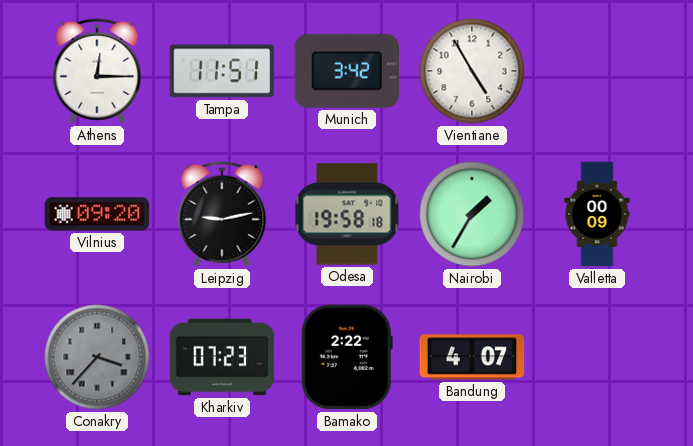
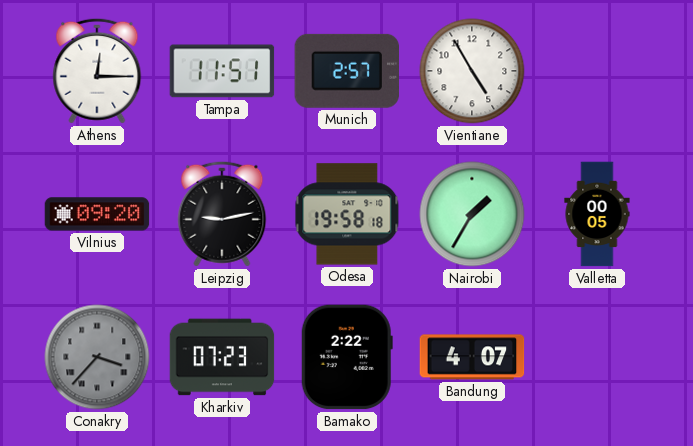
Munich: 3:42 -> 2:57
Valletta: 00:09 -> 00:05
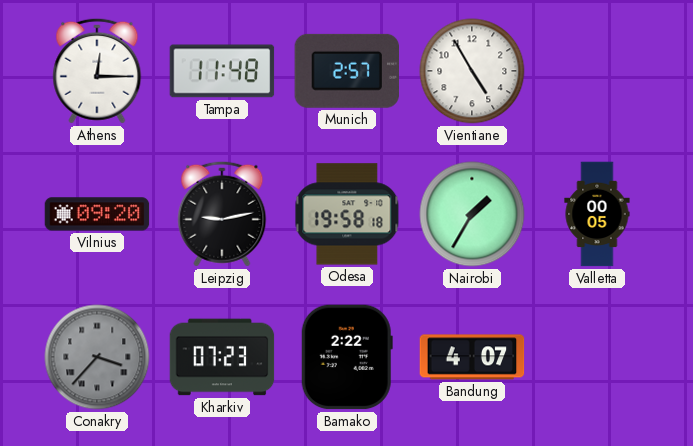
Tampa: 11:51 -> 11:48
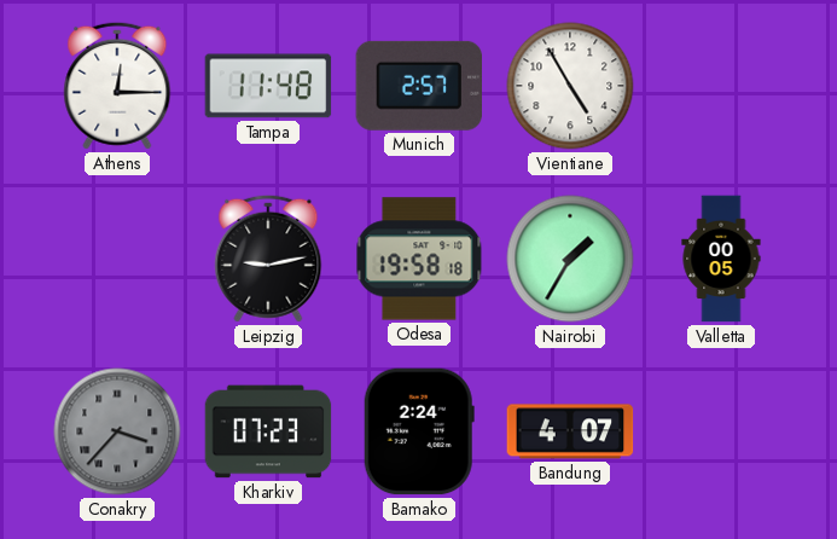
Vilnius: 09:20 -> none
Bamako: 2:22 -> 2:24
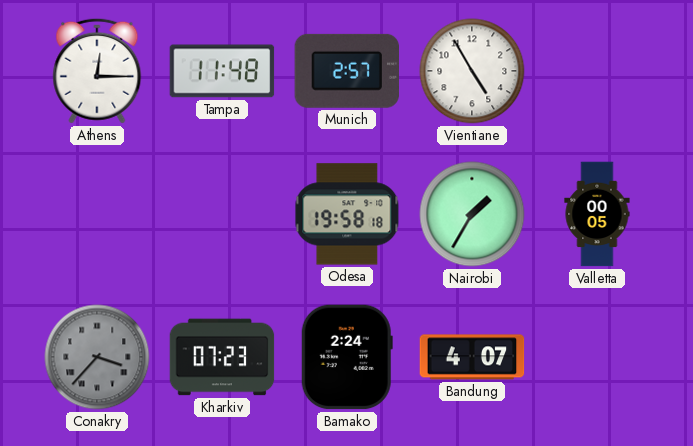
Leipzig: 9:13 -> none
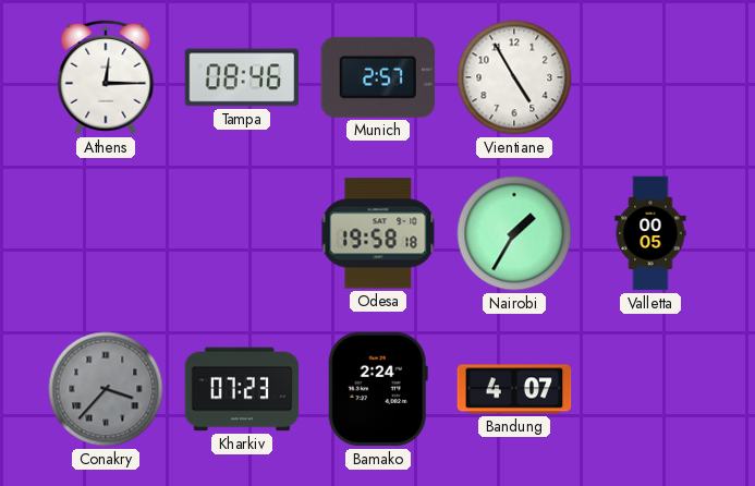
Tampa: 11:48 -> 08:46
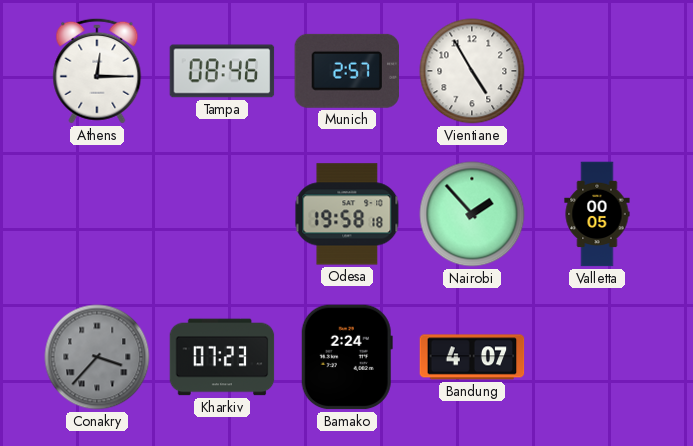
Nairobi: 1:35 -> 1:53
